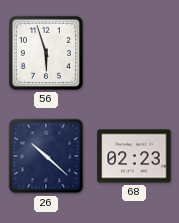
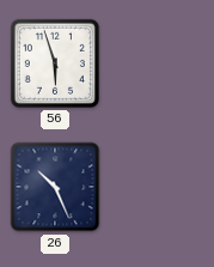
26: 10:22 -> 10:26
68: 02:23 -> none
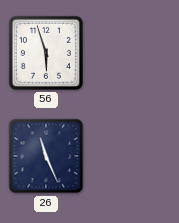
26: 10:26 -> 11:26
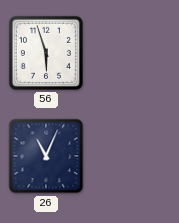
26: 11:26 -> 11:04
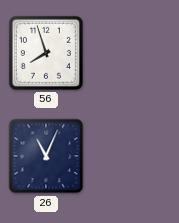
56: 5:57 -> 7:57
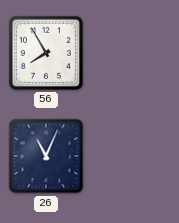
56: 7:57 -> 7:55
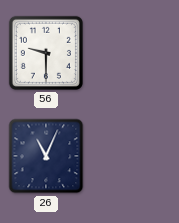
56: 7:55 -> 9:30
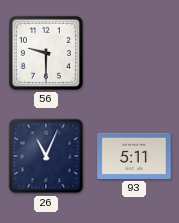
93: none -> 5:11
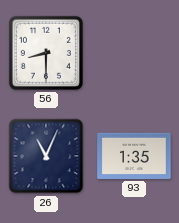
56: 9:30 -> 8:30
93: 5:11 -> 1:35
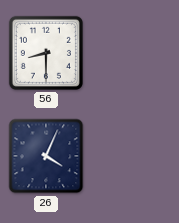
26: 11:04 -> 4:04
93: 1:35 -> none
